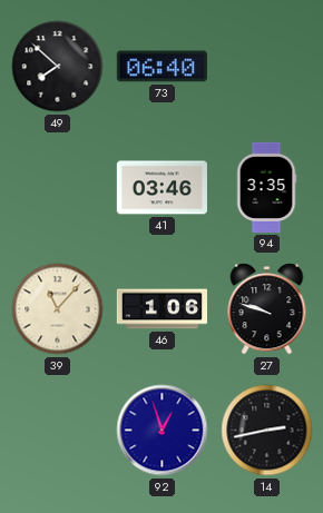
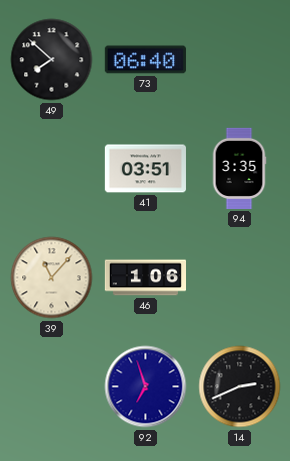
41: 03:46 -> 03:51
27: 9:48 -> none
92: 12:57 -> 6:57
14: 2:43 -> 2:41
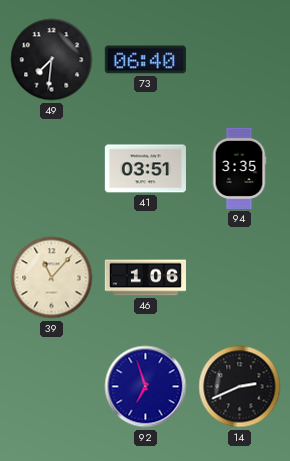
49: 7:52 -> 7:31
